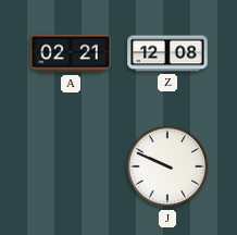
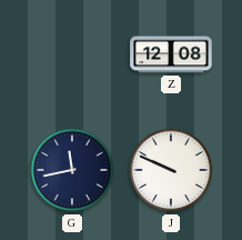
A: 02:21 -> none
G: none -> 11:43
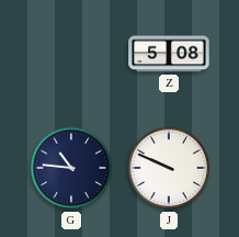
Z: 12:08 -> 5:08
G: 11:43 -> 10:46
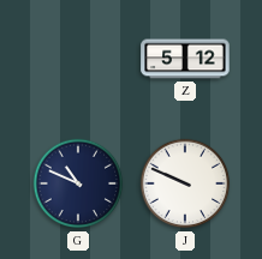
Z: 5:08 -> 5:12
G: 10:46 -> 10:49
